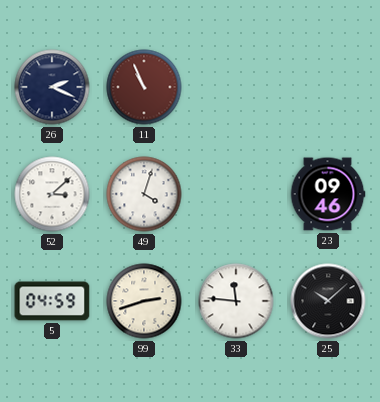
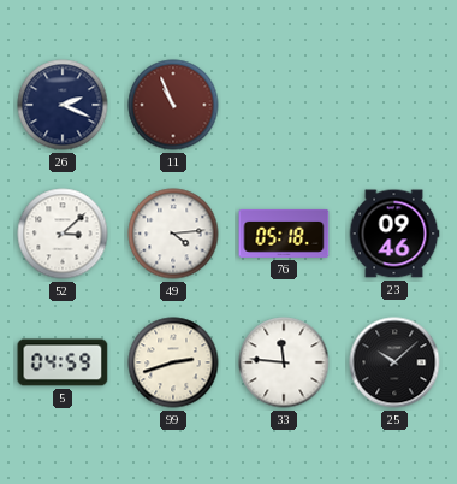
49: 4:03 -> 4:14
76: none -> 05:18
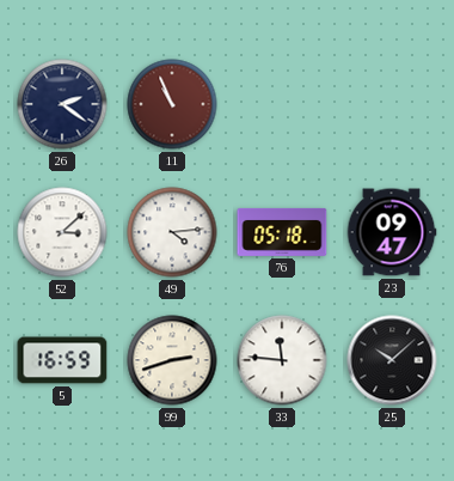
26: 2:19 -> 2:21
23: 09:46 -> 09:47
5: 04:59 -> 16:59
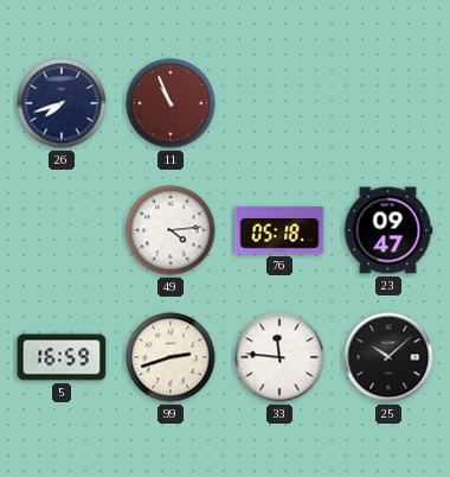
26: 2:21 -> 7:42
52: 3:08 -> none
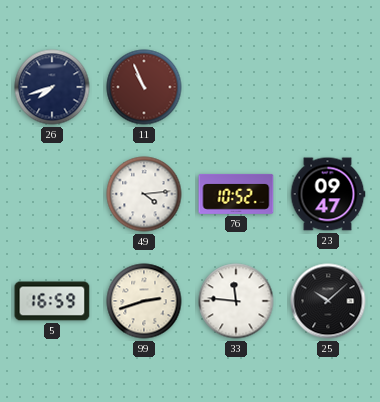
76: 05:18 -> 10:52
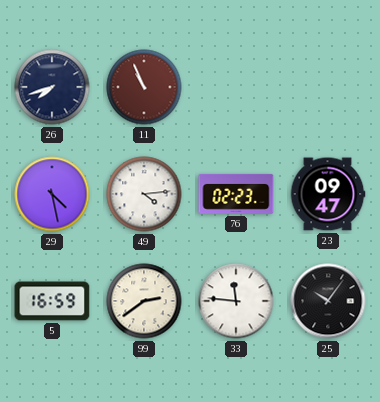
29: none -> 4:28
76: 10:52 -> 02:23
99: 2:42 -> 2:39
25: 10:08 -> 10:06
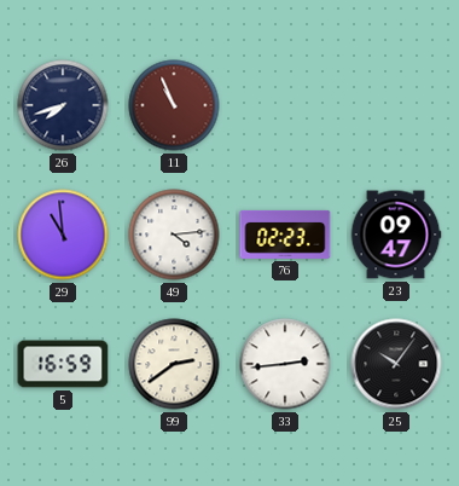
29: 4:28 -> 10:59
33: 11:46 -> 2:44
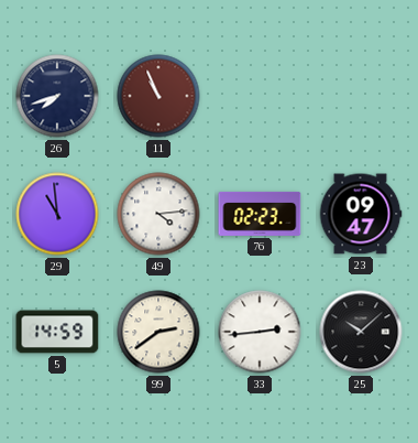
5: 16:59 -> 14:59
25: 10:06 -> 10:08
